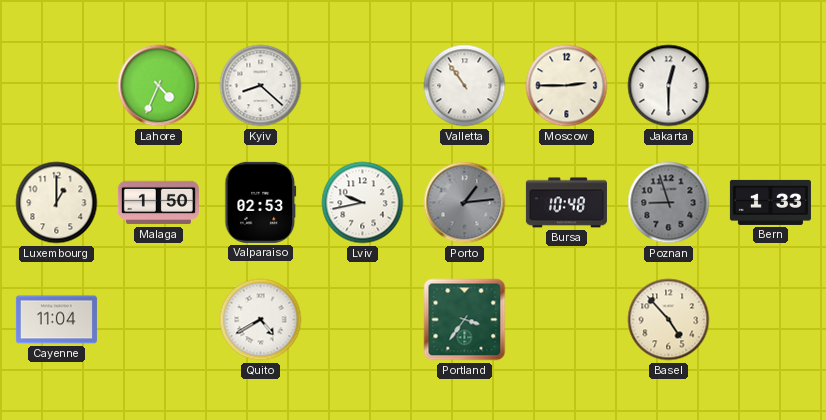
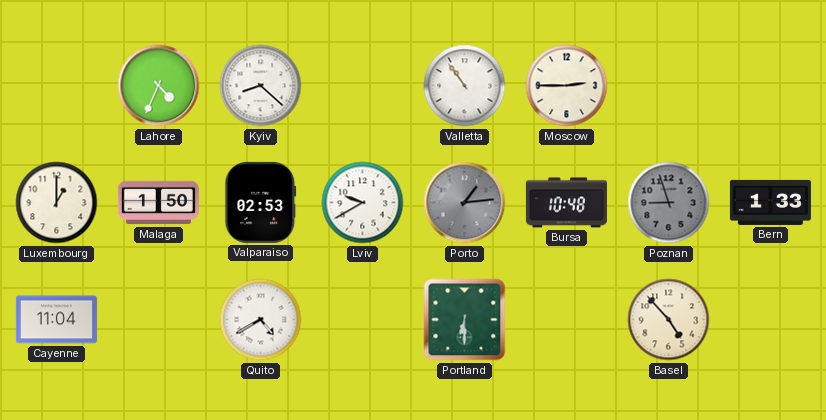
Jakarta: 12:30 -> none
Lviv: 9:43 -> 9:40
Portland: 3:36 -> 6:30
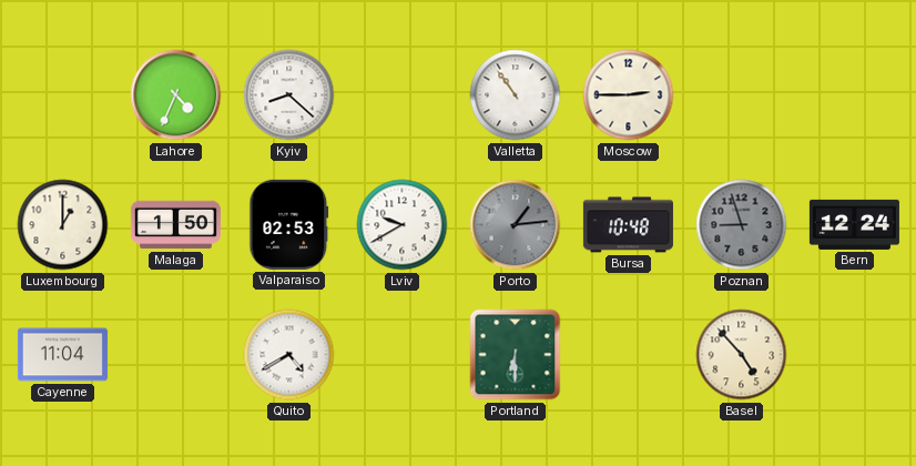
Bern: 1:33 -> 12:24
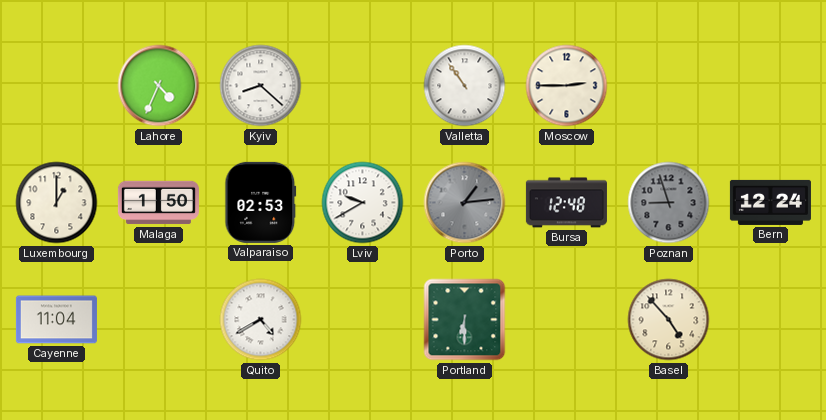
Bursa: 10:48 -> 12:48
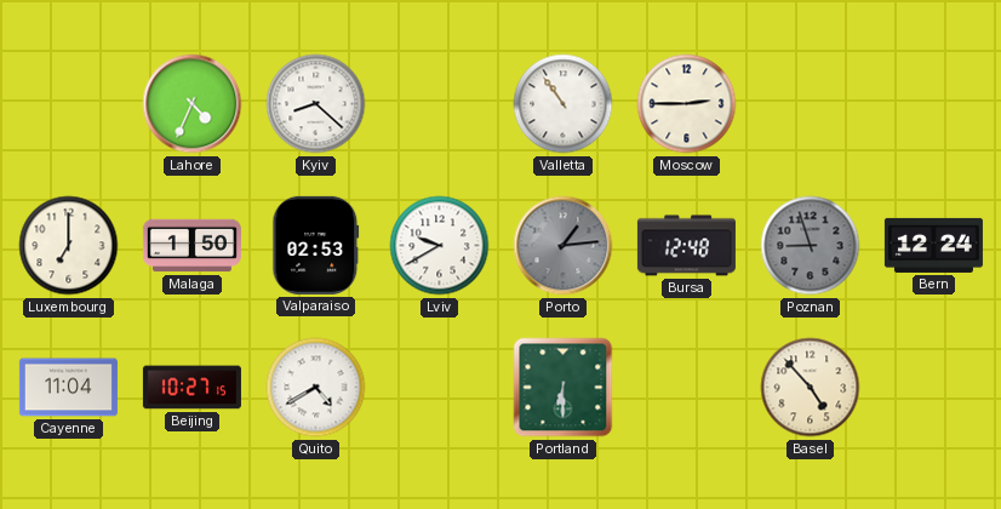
Luxembourg: 1:00 -> 7:00
Beijing: none -> 10:27
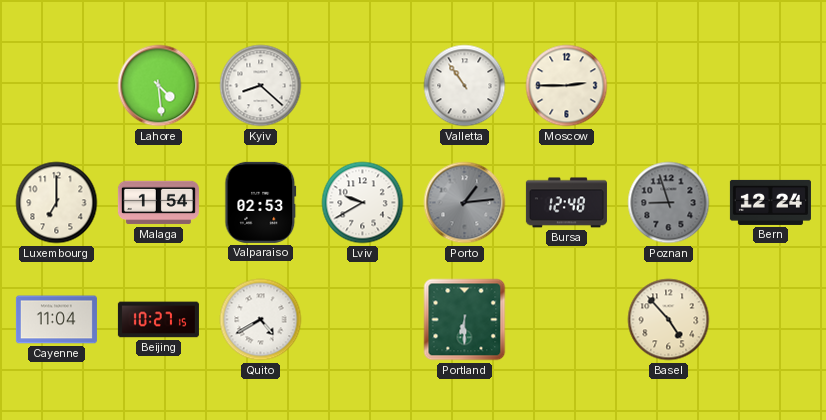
Lahore: 4:34 -> 4:29
Malaga: 1:50 -> 1:54
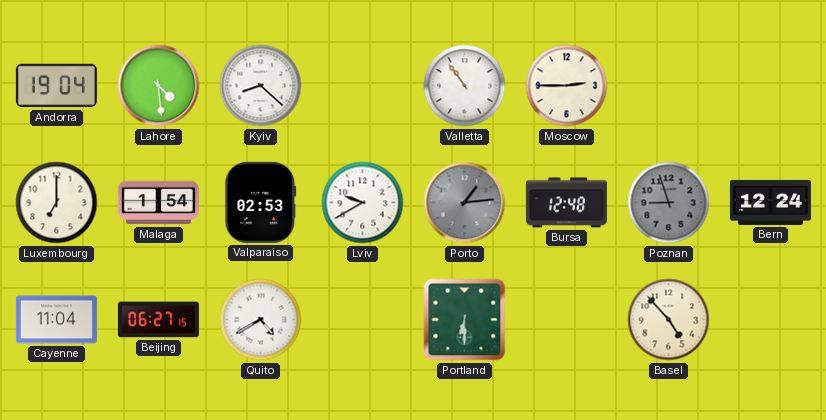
Andorra: none -> 19:04
Beijing: 10:27 -> 06:27
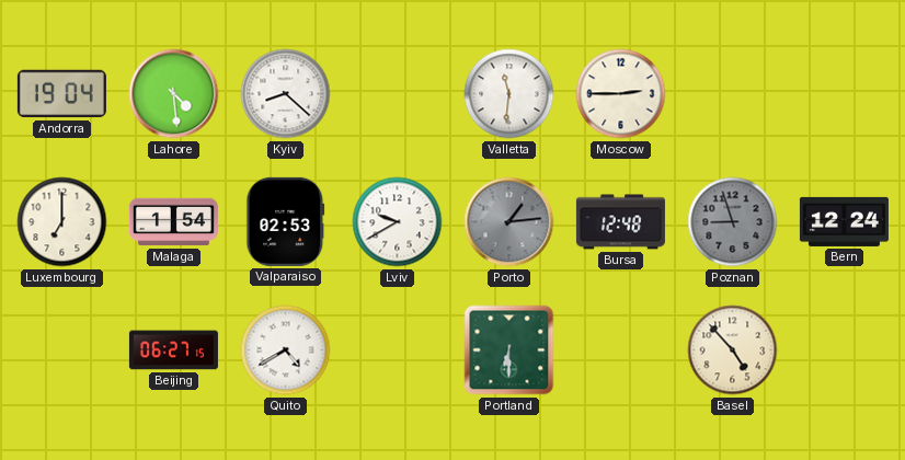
Valletta: 10:54 -> 11:31
Cayenne: 11:04 -> none
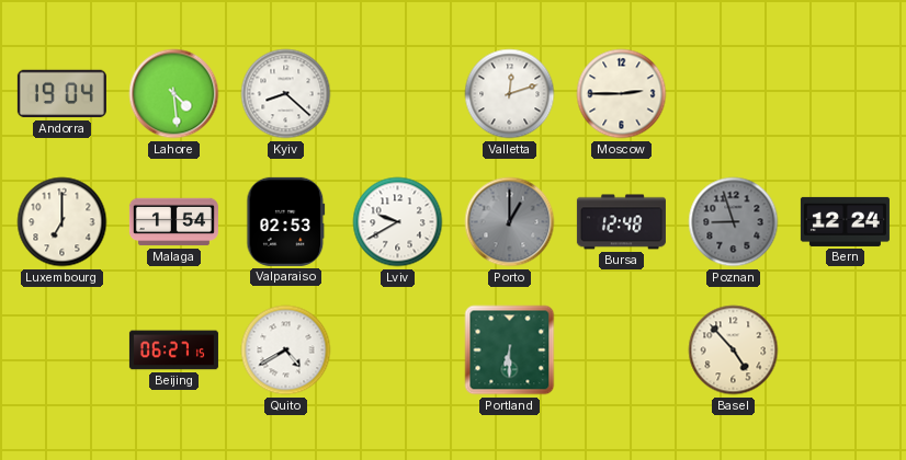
Valletta: 11:31 -> 12:12
Porto: 1:14 -> 1:00
